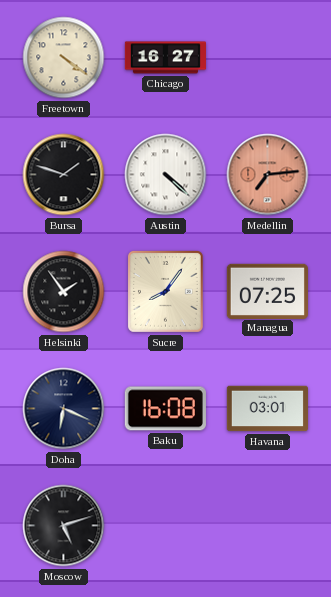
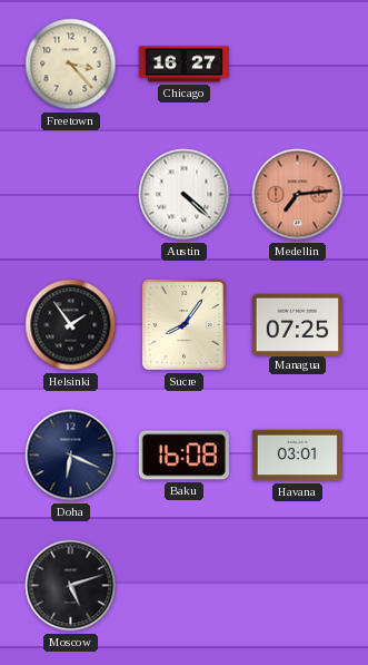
Freetown: 4:21 -> 3:23
Bursa: 1:48 -> none
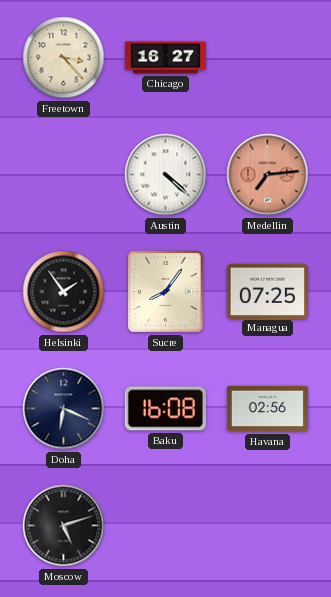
Havana: 03:01 -> 02:56
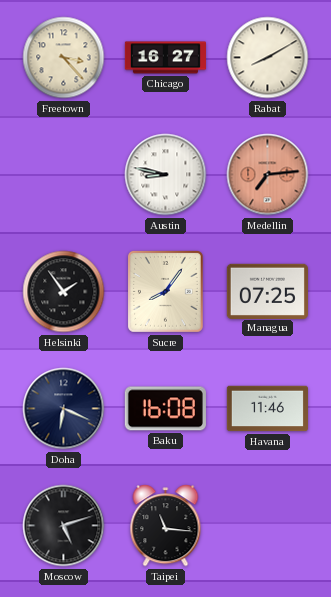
Rabat: none -> 8:10
Austin: 4:22 -> 8:47
Havana: 02:56 -> 11:46
Taipei: none -> 11:16
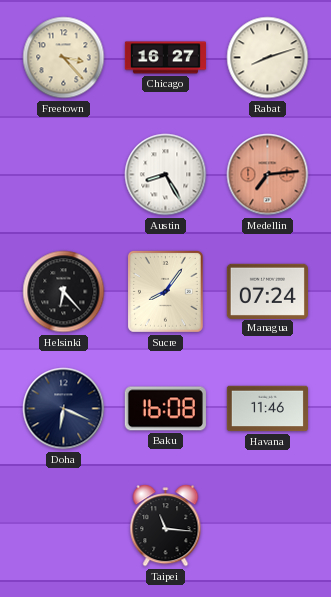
Rabat: 8:10 -> 8:12
Austin: 8:47 -> 8:25
Helsinki: 1:54 -> 6:23
Managua: 07:25 -> 07:24
Moscow: 5:12 -> none
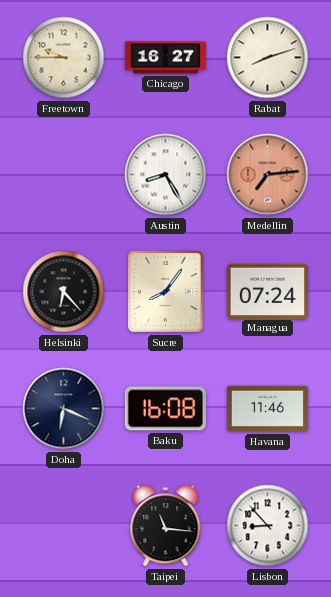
Freetown: 3:23 -> 9:45
Lisbon: none -> 8:53
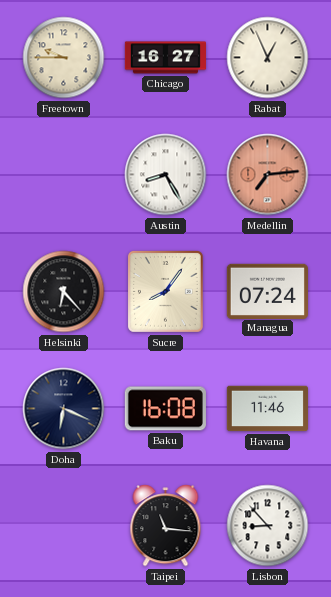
Rabat: 8:12 -> 12:56
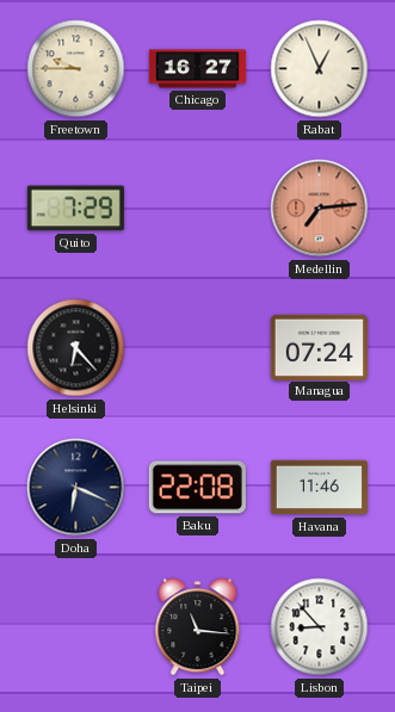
Quito: none -> 7:29
Austin: 8:25 -> none
Sucre: 8:06 -> none
Baku: 16:08 -> 22:08
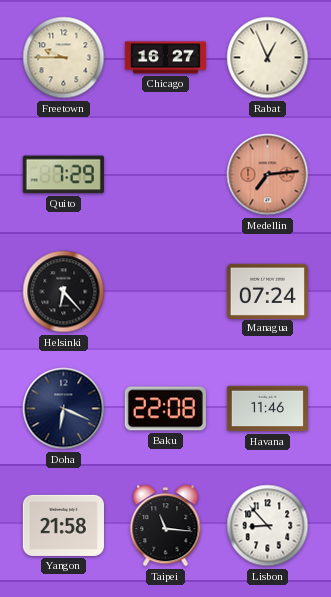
Yangon: none -> 21:58
